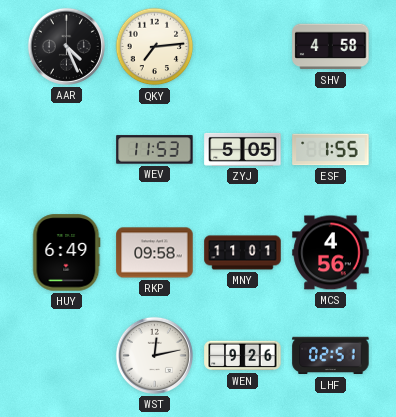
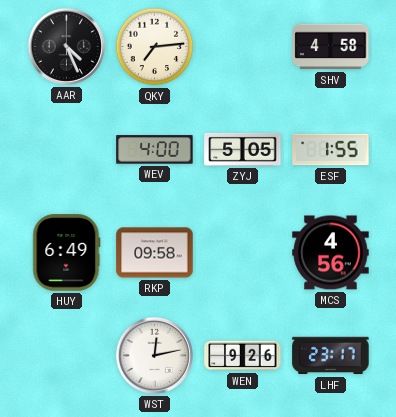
WEV: 11:53 -> 4:00
MNY: 11:01 -> none
LHF: 02:51 -> 23:17
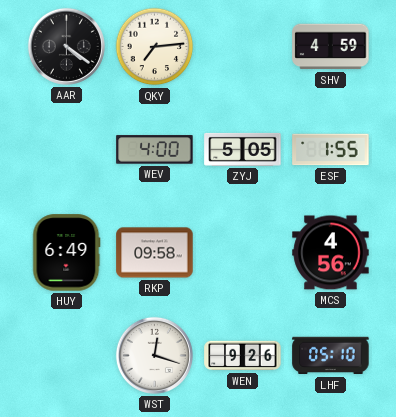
AAR: 4:26 -> 4:21
SHV: 4:58 -> 4:59
WST: 12:13 -> 12:18
LHF: 23:17 -> 05:10
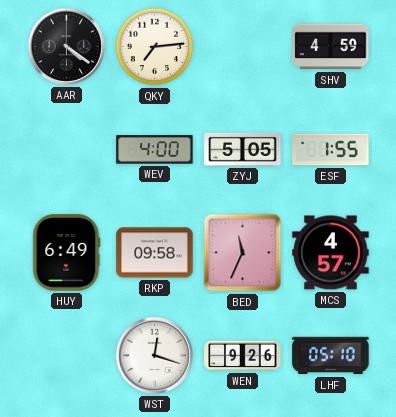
BED: none -> 11:34
MCS: 4:56 -> 4:57
